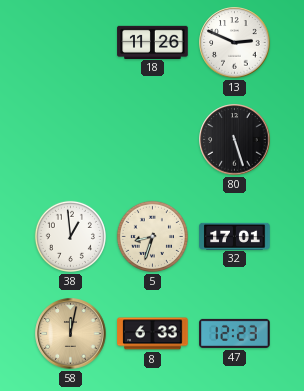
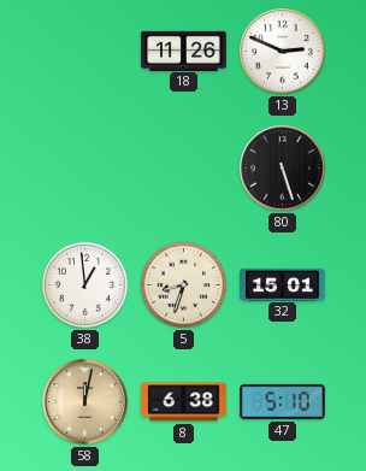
32: 17:01 -> 15:01
8: 6:33 -> 6:38
47: 12:23 -> 5:10
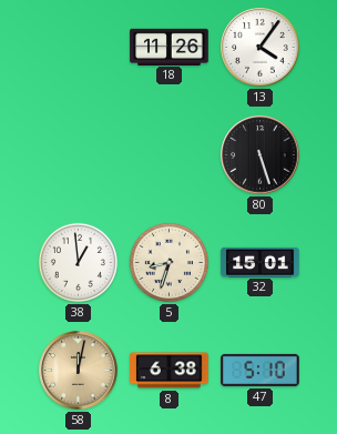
13: 2:49 -> 4:06
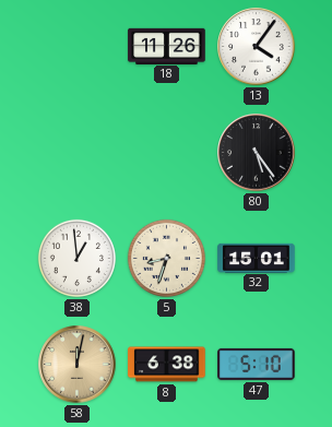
80: 5:27 -> 5:24
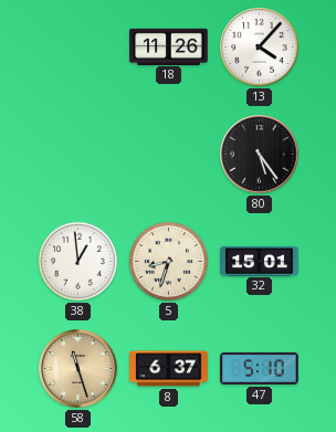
13: 4:06 -> 4:07
58: 12:02 -> 11:27
8: 6:38 -> 6:37
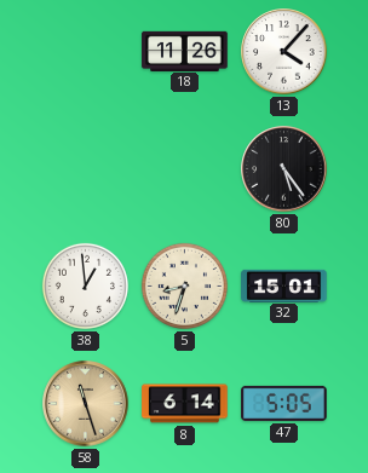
8: 6:37 -> 6:14
47: 5:10 -> 5:05
